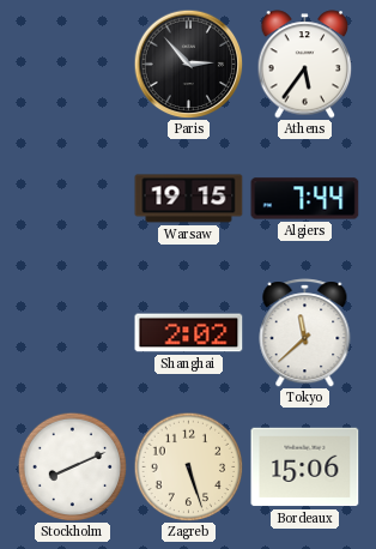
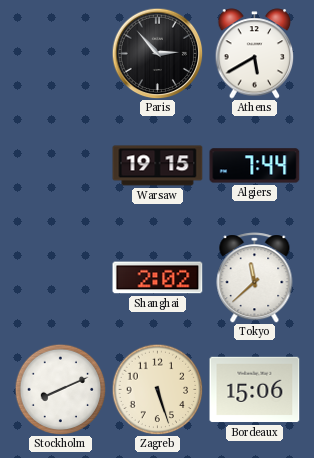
Athens: 5:36 -> 5:40
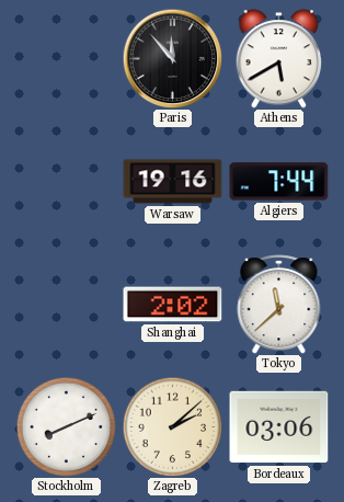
Paris: 2:53 -> 11:53
Warsaw: 19:15 -> 19:16
Zagreb: 5:27 -> 2:08
Bordeaux: 15:06 -> 03:06
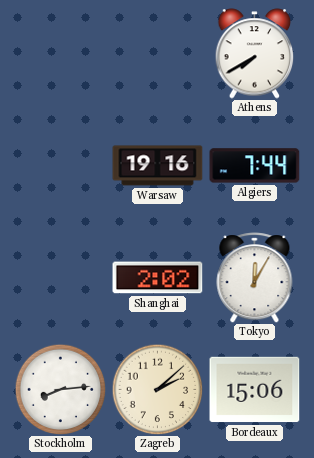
Paris: 11:53 -> none
Athens: 5:40 -> 7:40
Tokyo: 11:38 -> 12:05
Stockholm: 8:11 -> 8:14
Bordeaux: 03:06 -> 15:06
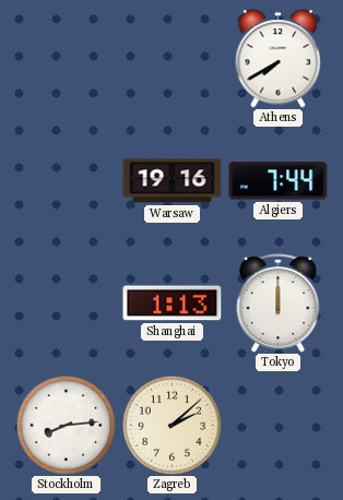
Shanghai: 2:02 -> 1:13
Tokyo: 12:05 -> 12:00
Bordeaux: 15:06 -> none
